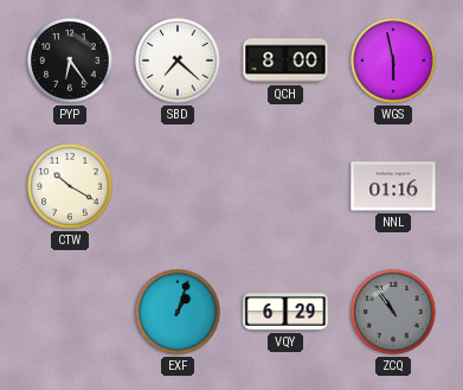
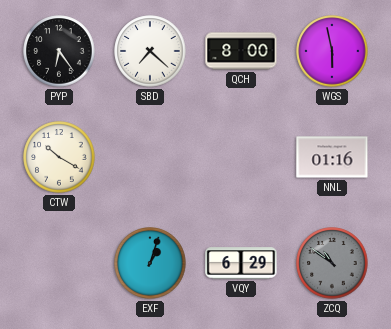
ZCQ: 10:54 -> 10:51
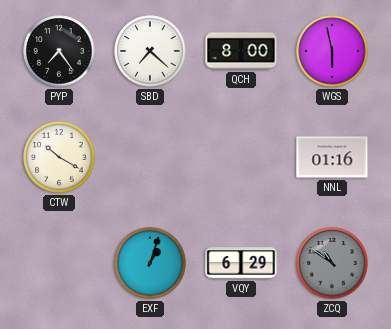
PYP: 6:24 -> 7:24
